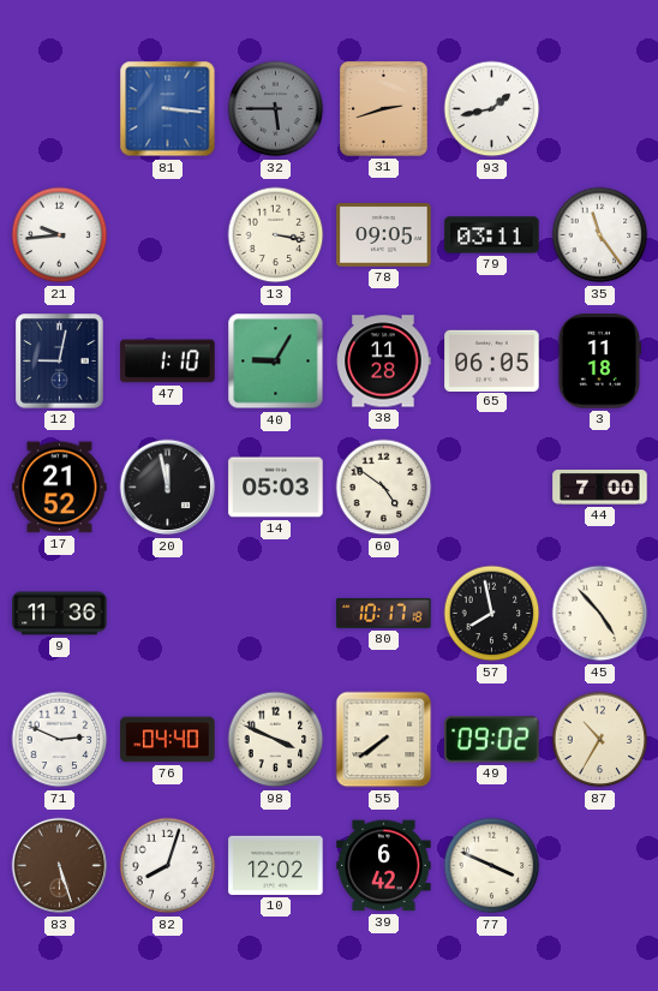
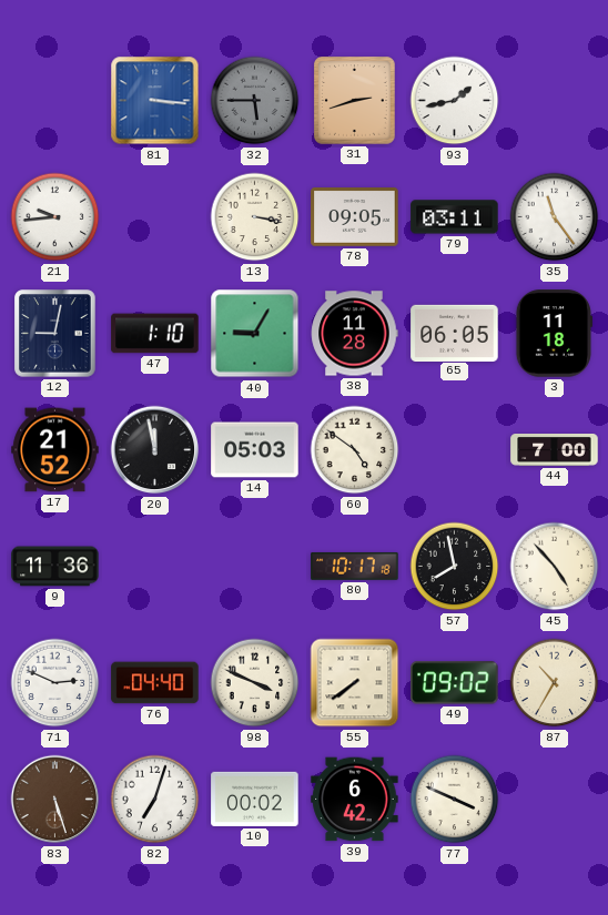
82: 8:03 -> 7:03
10: 12:02 -> 00:02
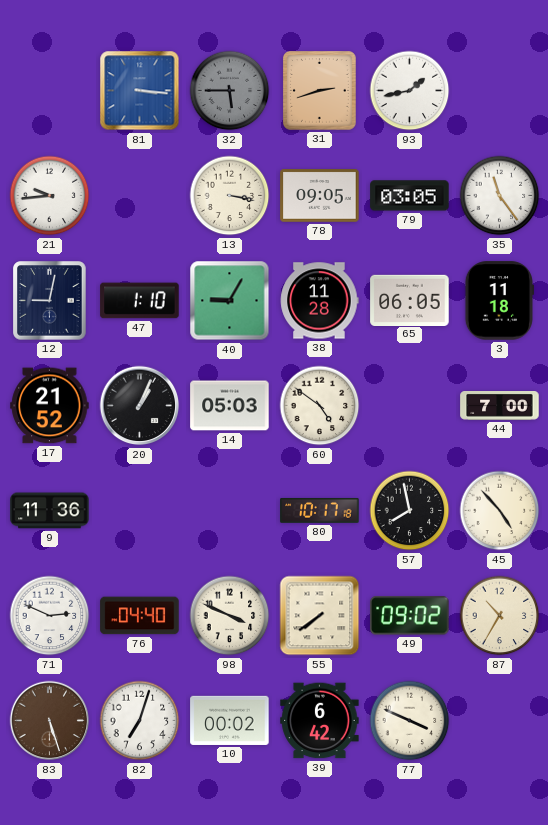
79: 03:11 -> 03:05
20: 11:58 -> 1:04
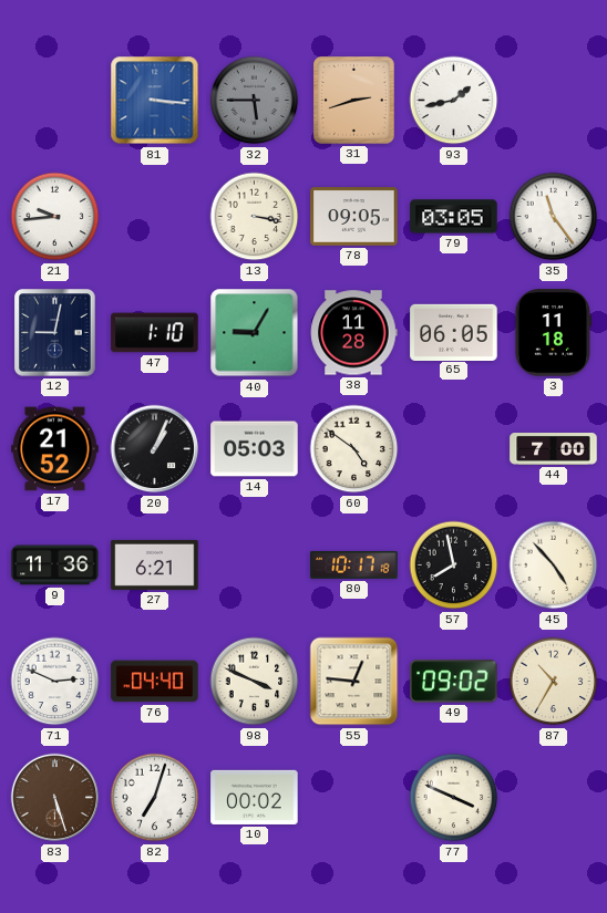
27: none -> 6:21
55: 7:39 -> 12:46
39: 6:42 -> none
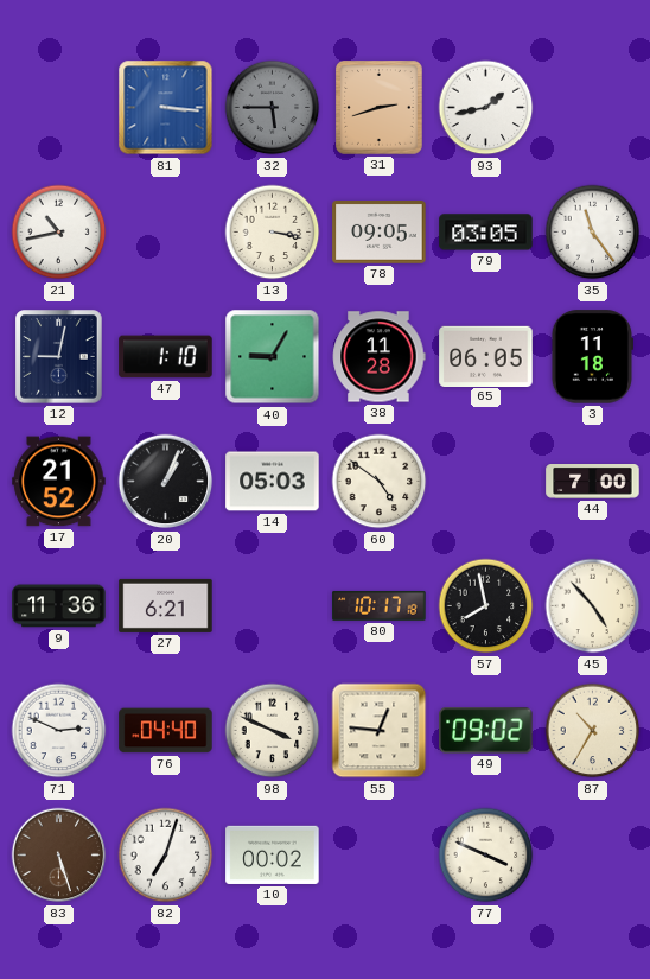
21: 9:44 -> 10:43
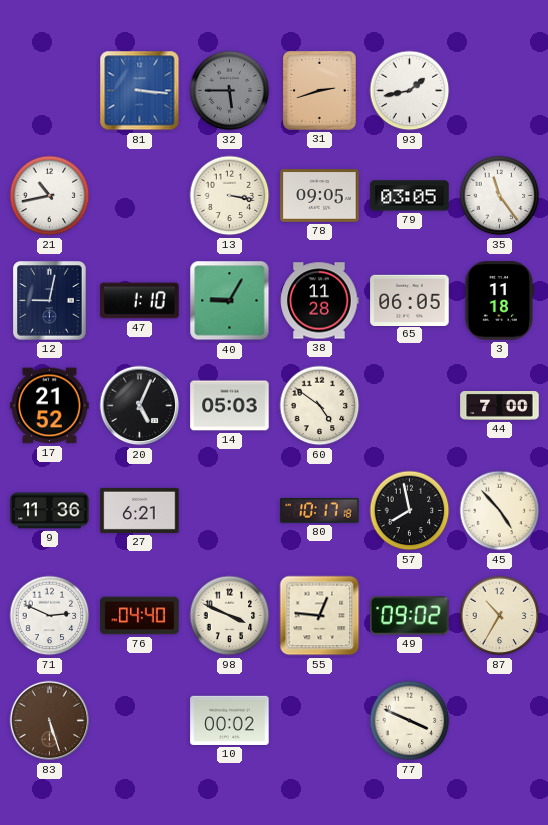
20: 1:04 -> 5:04
82: 7:03 -> none
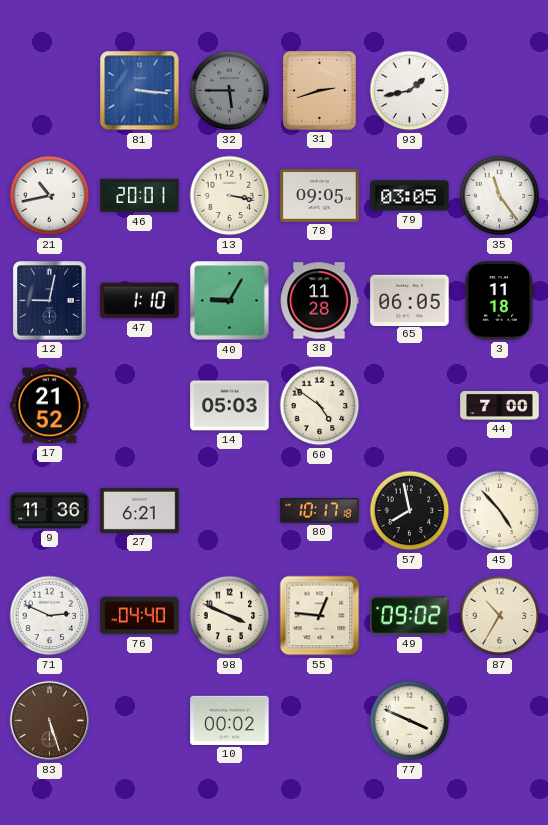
46: none -> 20:01
20: 5:04 -> none
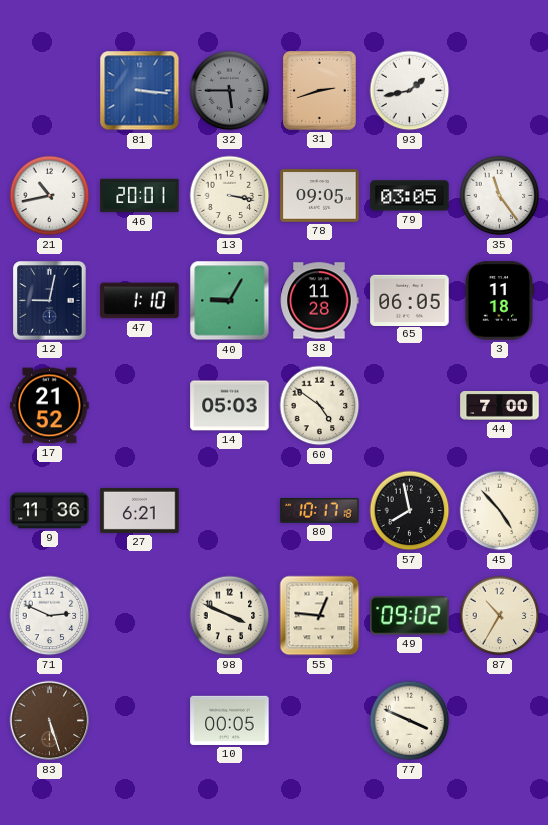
76: 04:40 -> none
10: 00:02 -> 00:05
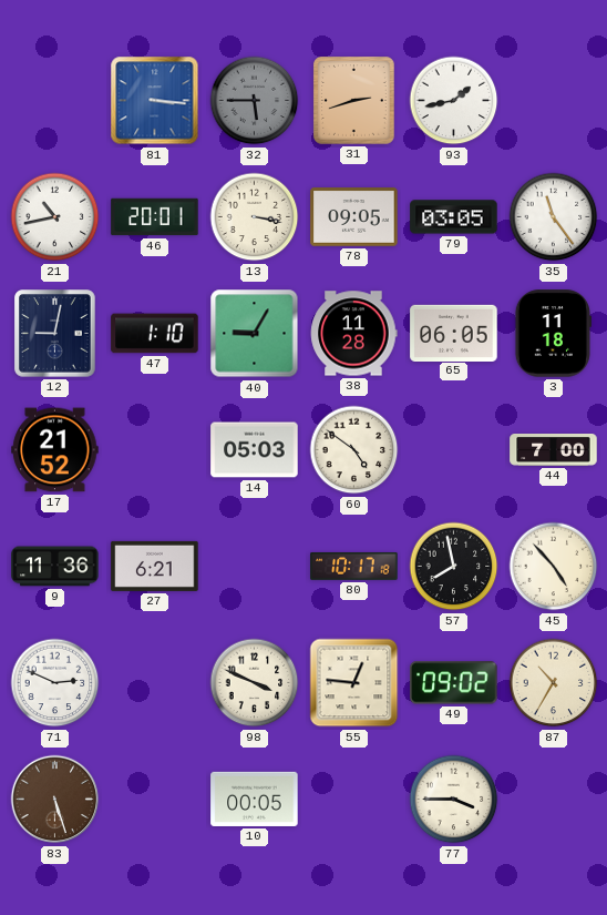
77: 3:49 -> 3:45
